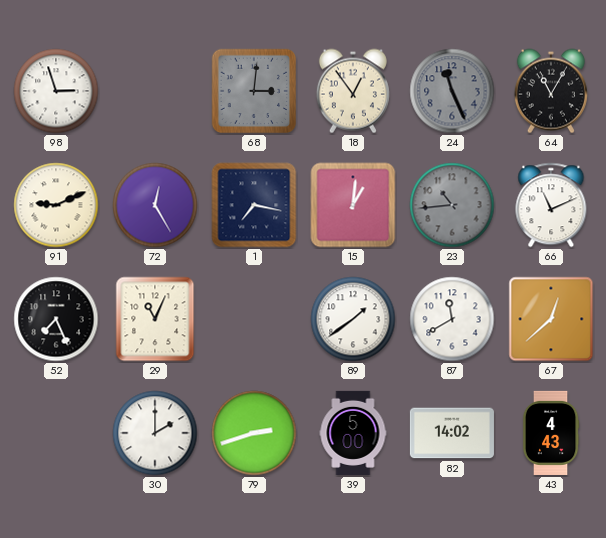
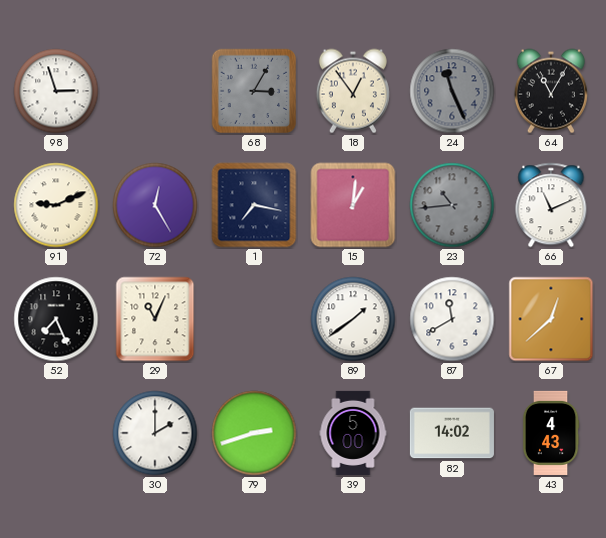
68: 3:01 -> 3:05
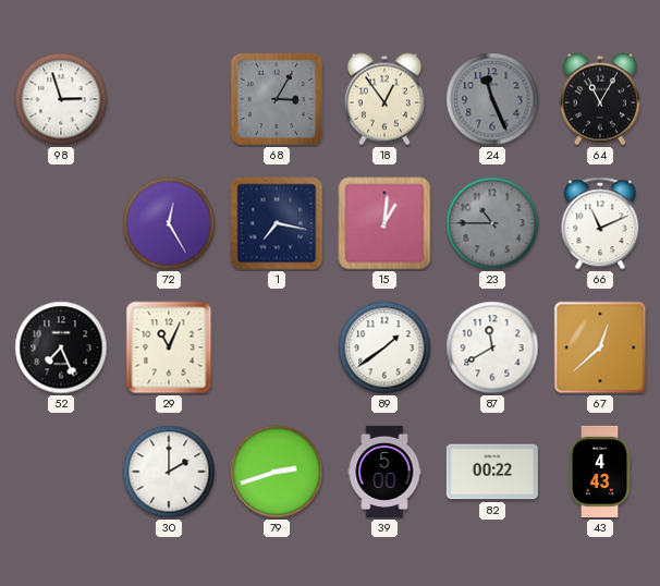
91: 9:11 -> none
23: 10:44 -> 10:45
82: 14:02 -> 00:22
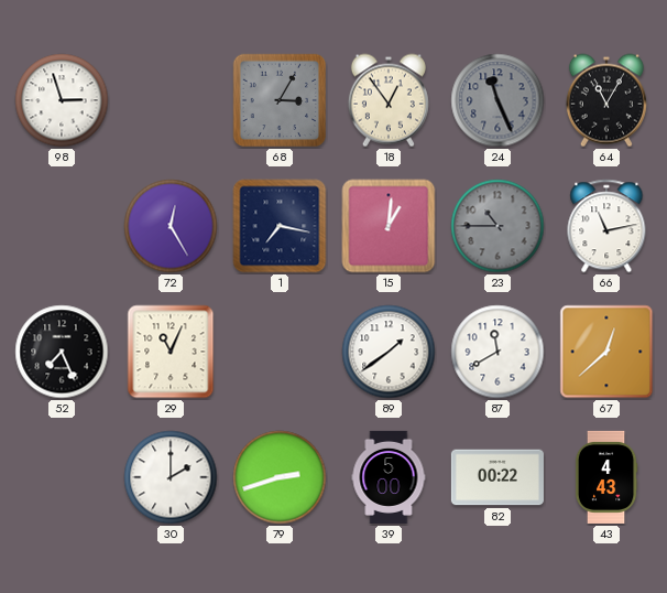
66: 11:11 -> 11:13
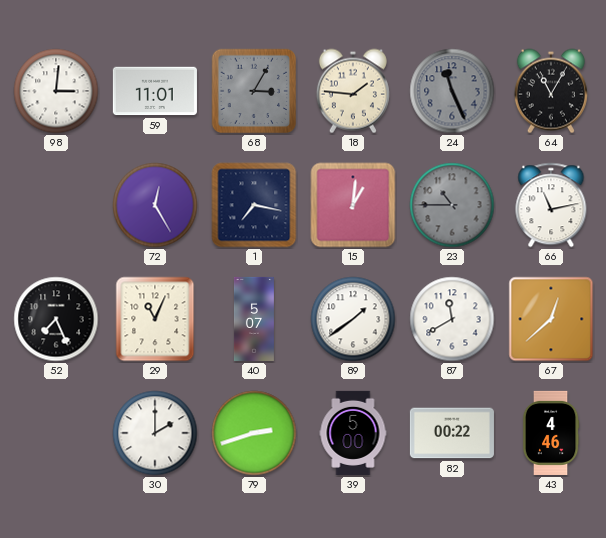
98: 2:57 -> 3:01
59: none -> 11:01
18: 12:54 -> 1:46
40: none -> 5:07
43: 4:43 -> 4:46
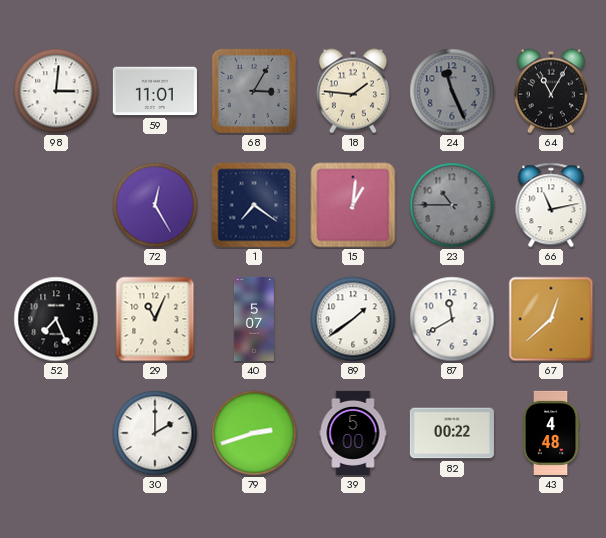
1: 7:17 -> 7:21
43: 4:46 -> 4:48
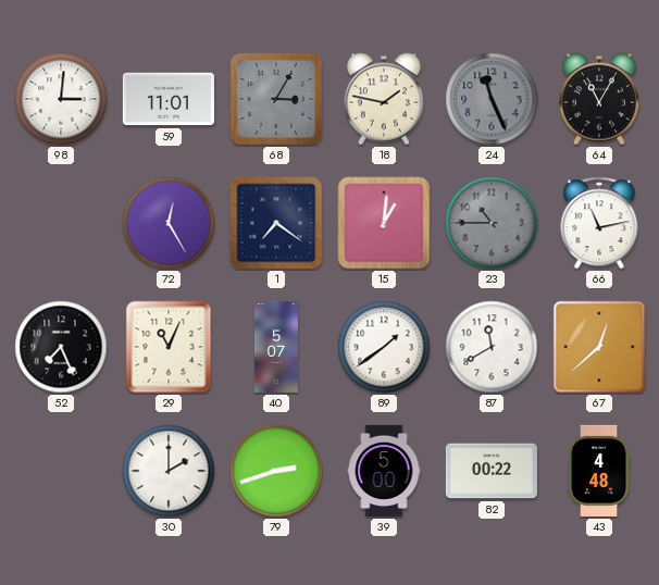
18: 1:46 -> 1:47
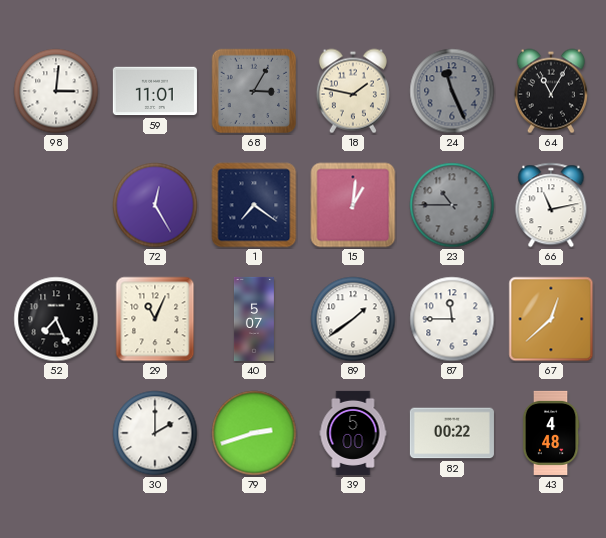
87: 11:40 -> 11:45
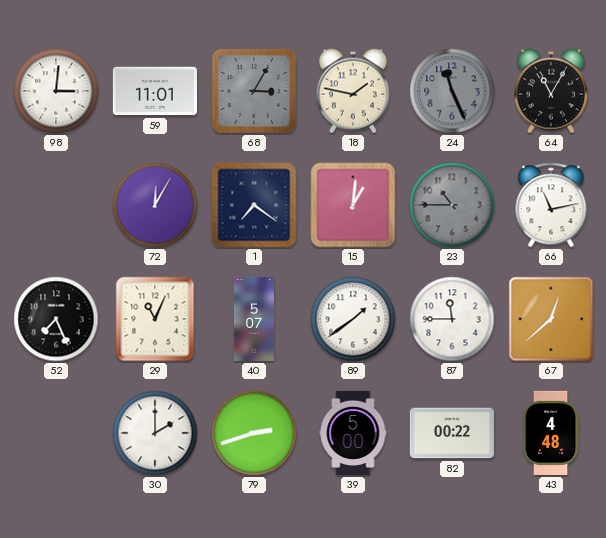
72: 12:25 -> 12:05
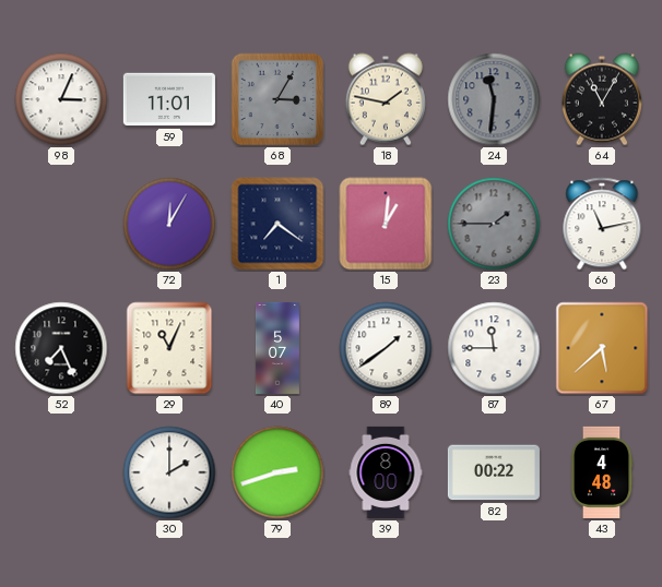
98: 3:01 -> 3:04
24: 11:26 -> 11:31
23: 10:45 -> 1:45
67: 12:38 -> 5:38
39: 5:00 -> 8:00
